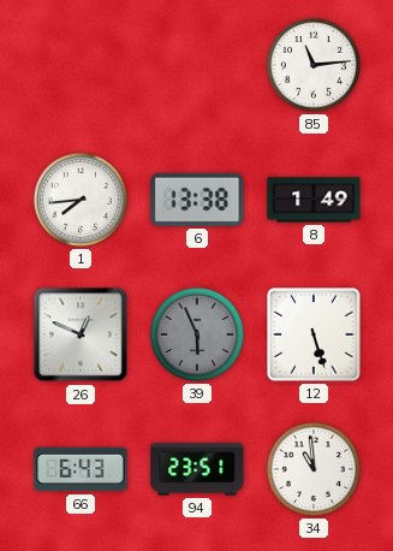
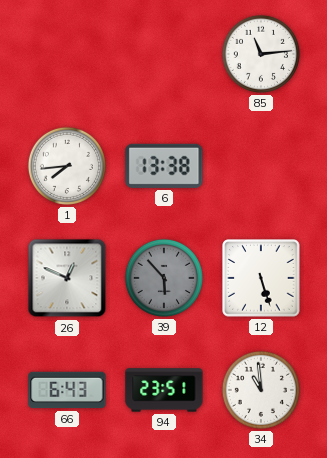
8: 1:49 -> none
39: 5:56 -> 5:53
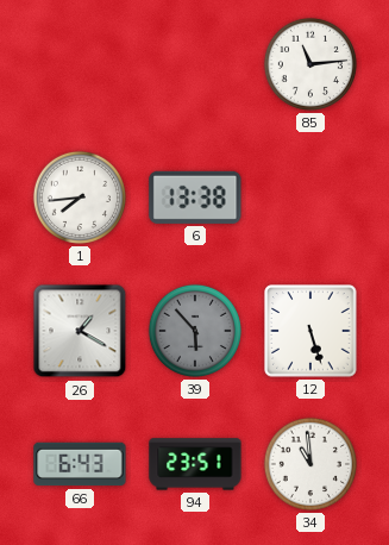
26: 12:49 -> 1:20
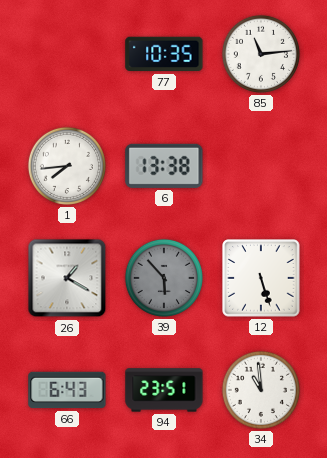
77: none -> 10:35
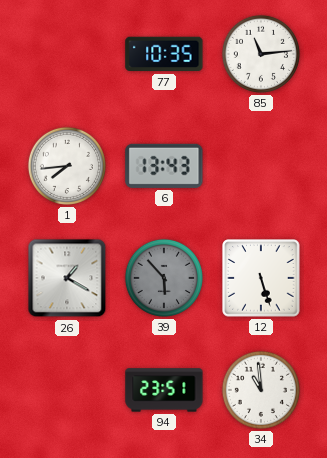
6: 13:38 -> 13:43
66: 6:43 -> none
